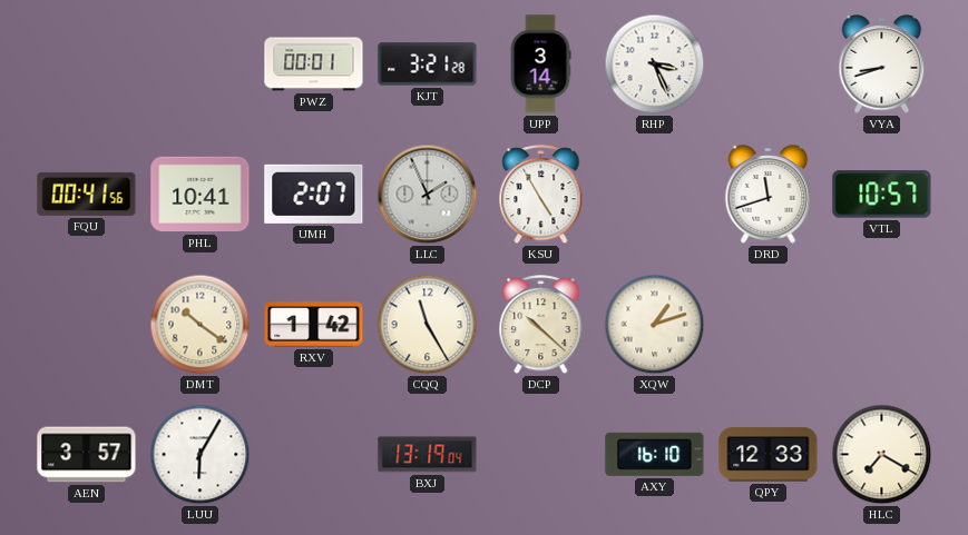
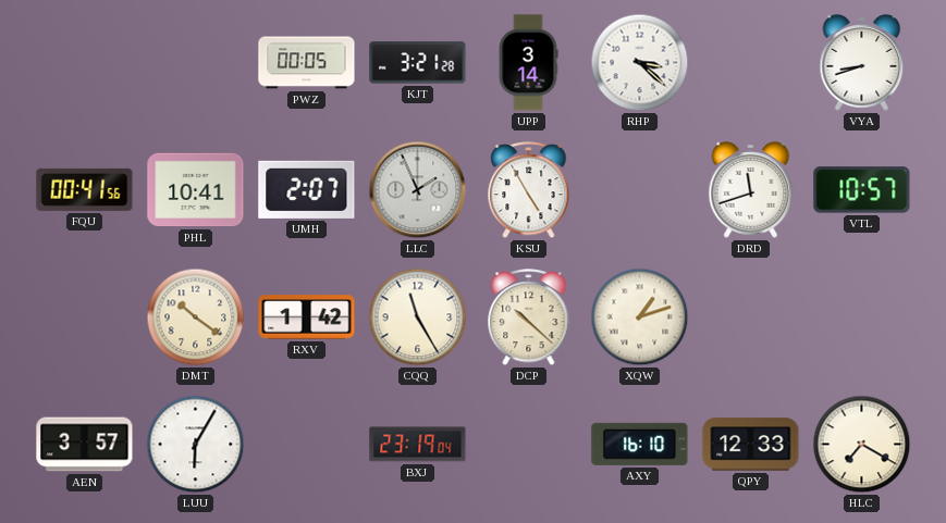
PWZ: 00:01 -> 00:05
RHP: 3:26 -> 3:22
BXJ: 13:19 -> 23:19
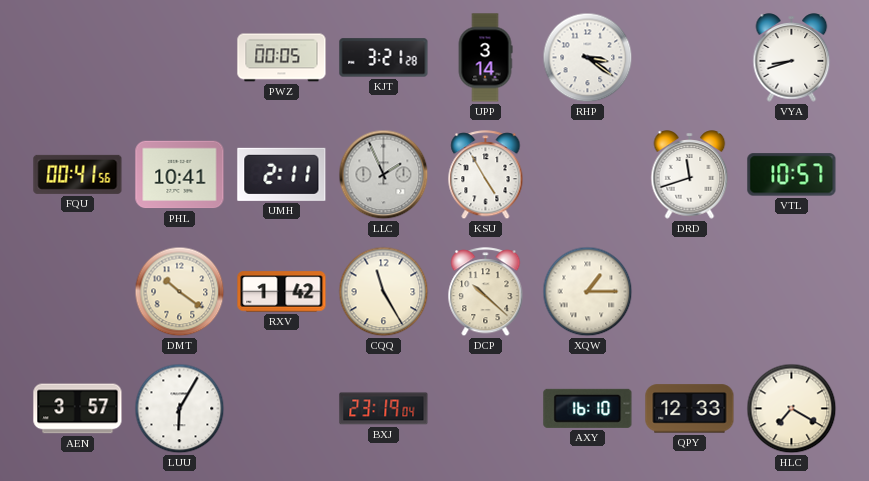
RHP: 3:22 -> 3:21
UMH: 2:07 -> 2:11
XQW: 1:12 -> 1:15
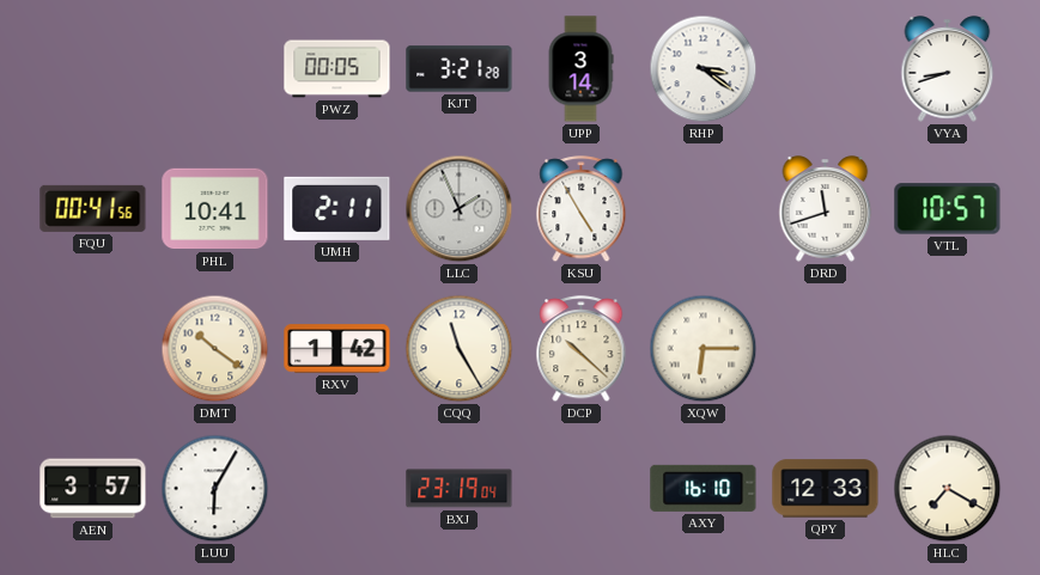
XQW: 1:15 -> 6:15
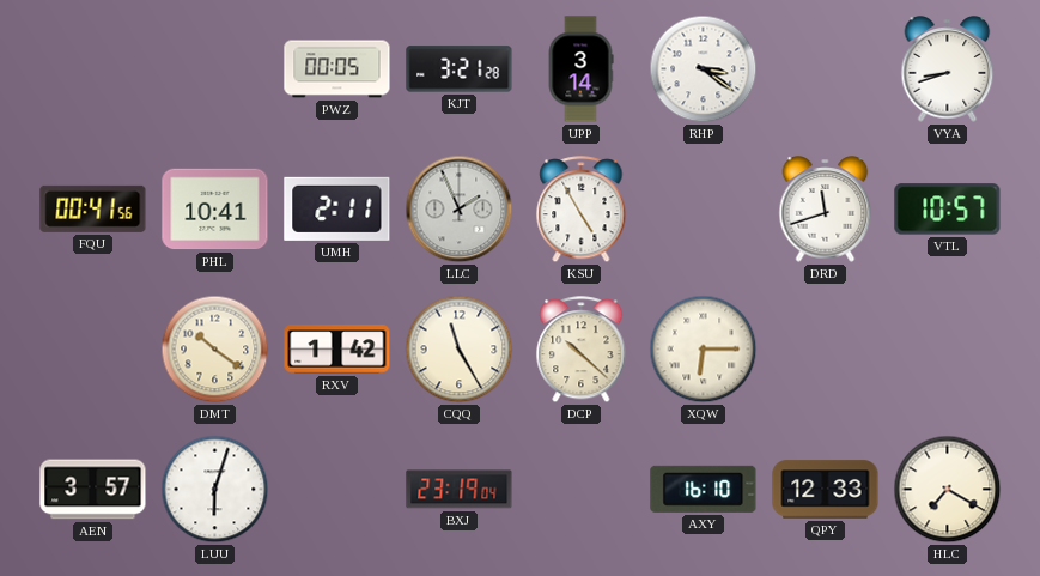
LUU: 6:05 -> 6:03
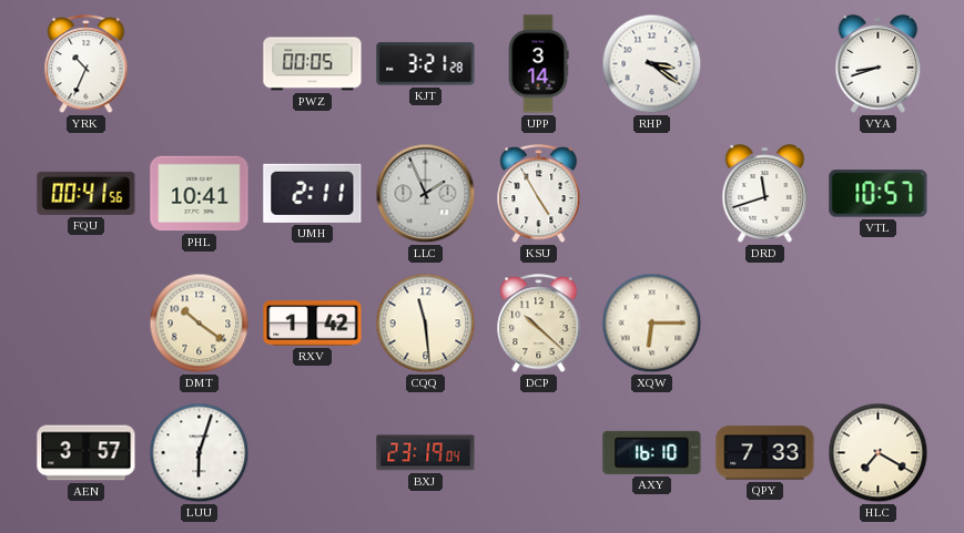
YRK: none -> 10:34
CQQ: 11:25 -> 11:29
QPY: 12:33 -> 7:33
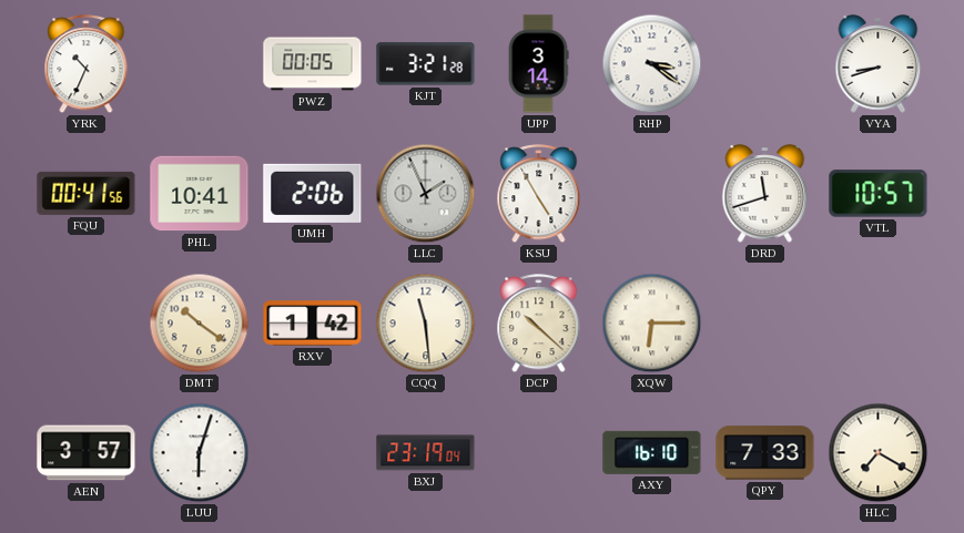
UMH: 2:11 -> 2:06
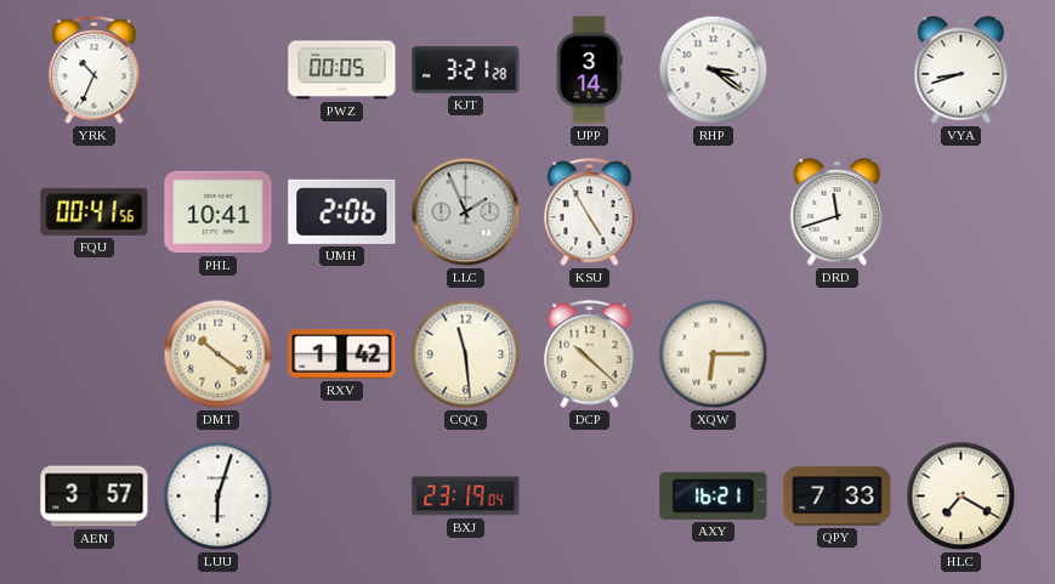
VTL: 10:57 -> none
AXY: 16:10 -> 16:21
